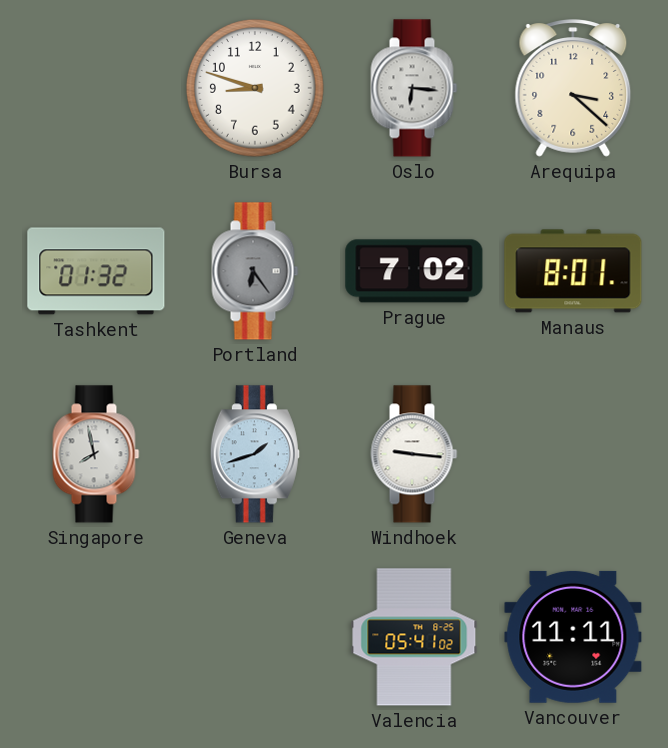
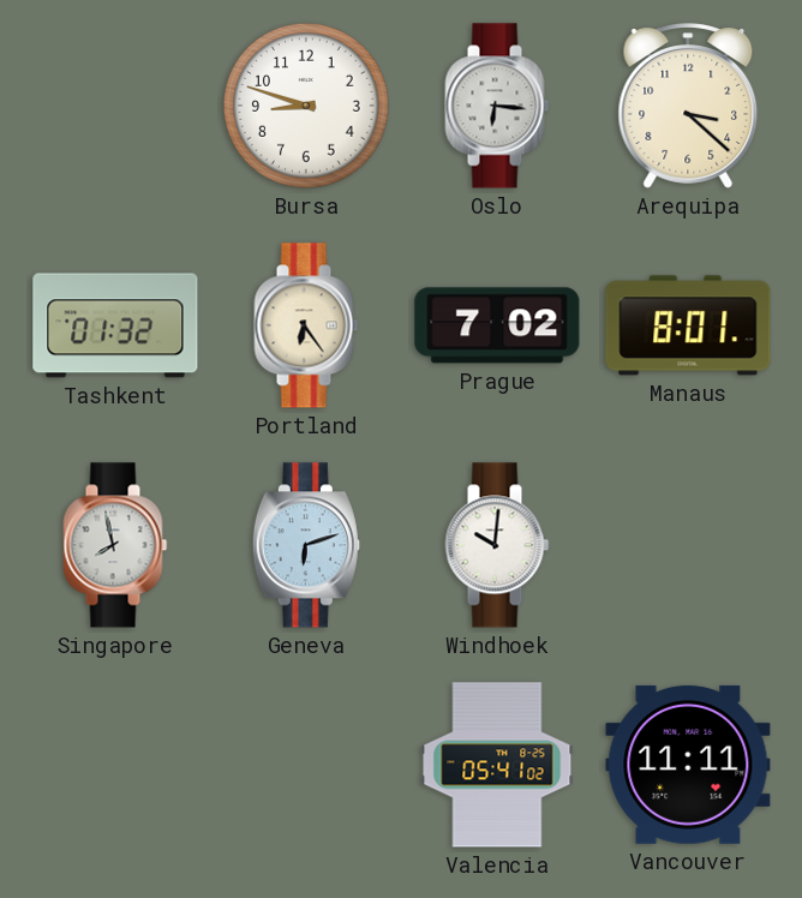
Portland dial: grey -> cream
Geneva: 1:42 -> 6:12
Windhoek: 9:16 -> 10:01
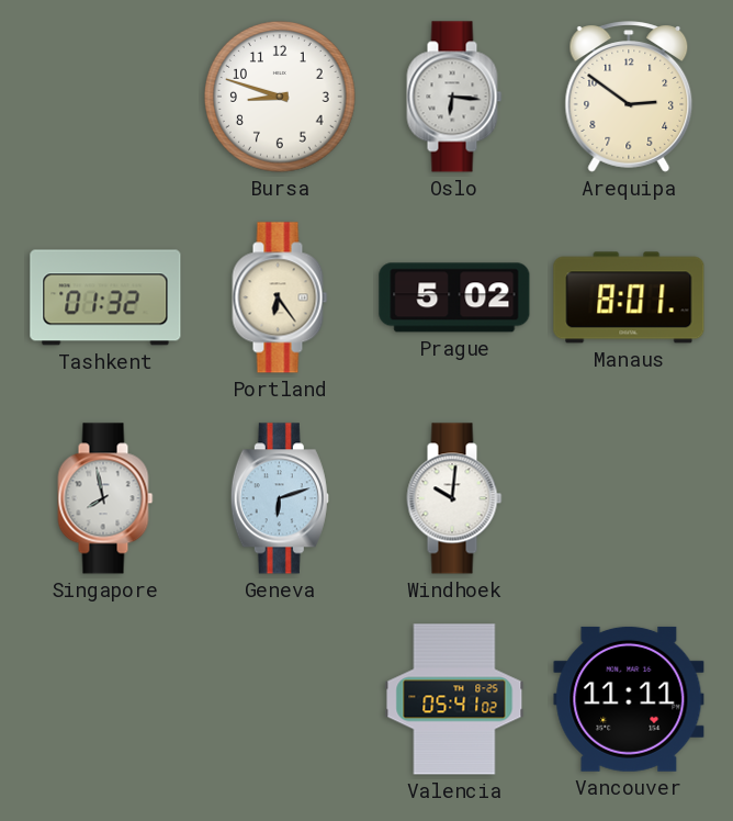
Arequipa: 3:22 -> 2:51
Prague: 7:02 -> 5:02
